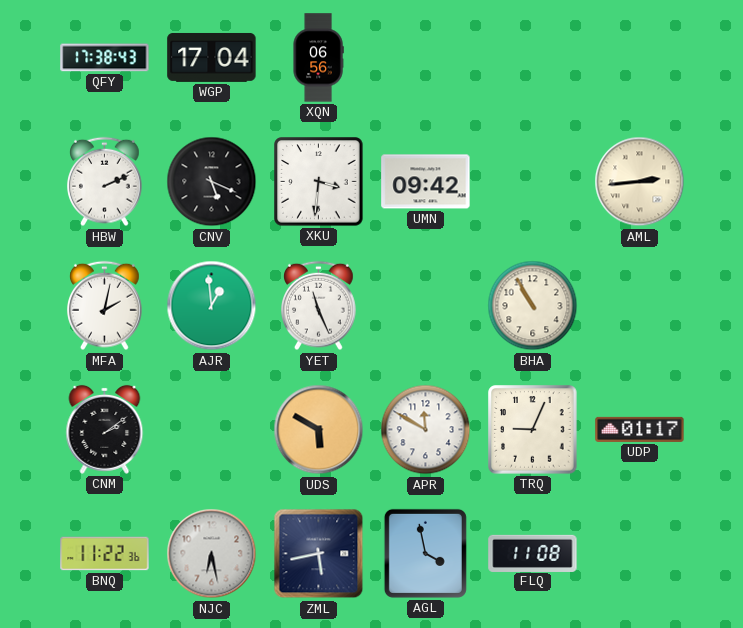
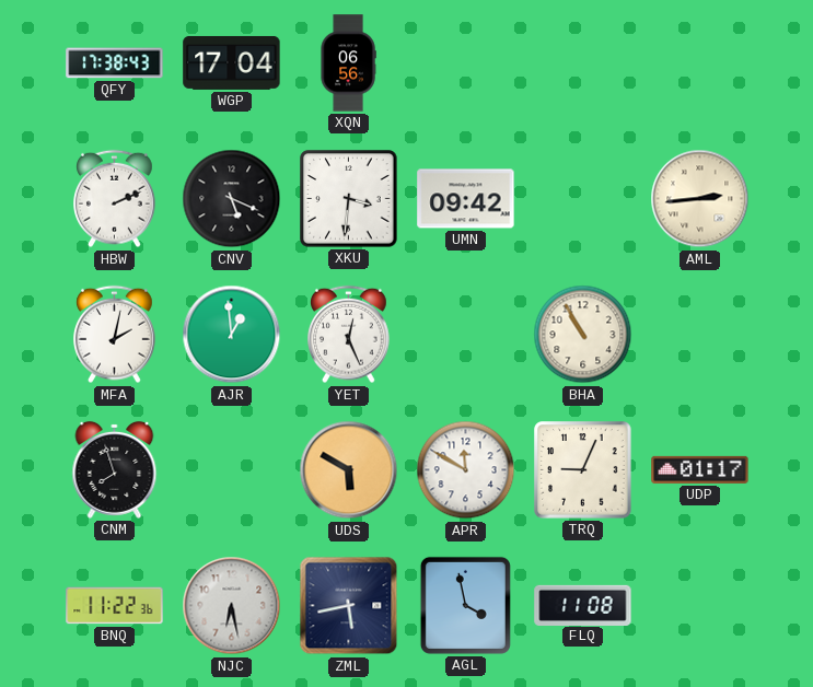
YET: 11:26 -> 12:26
CNM: 2:09 -> 7:57
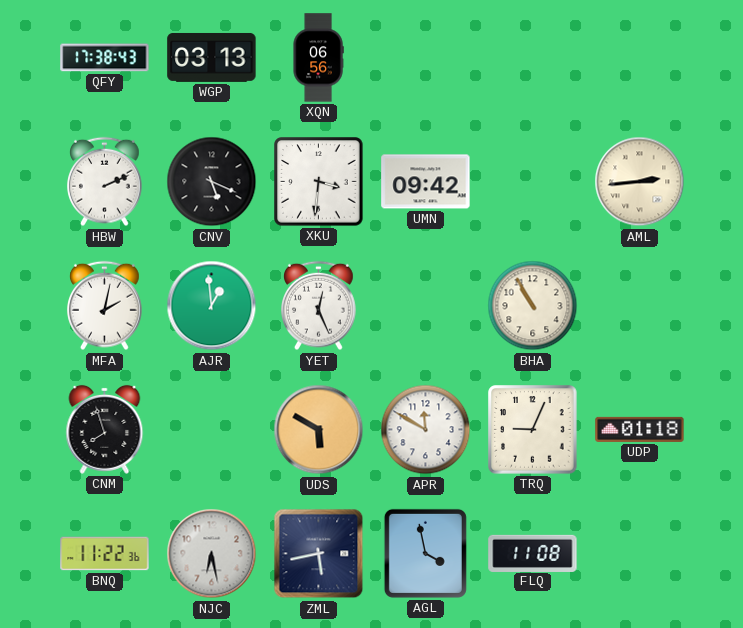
WGP: 17:04 -> 03:13
UDP: 01:17 -> 01:18
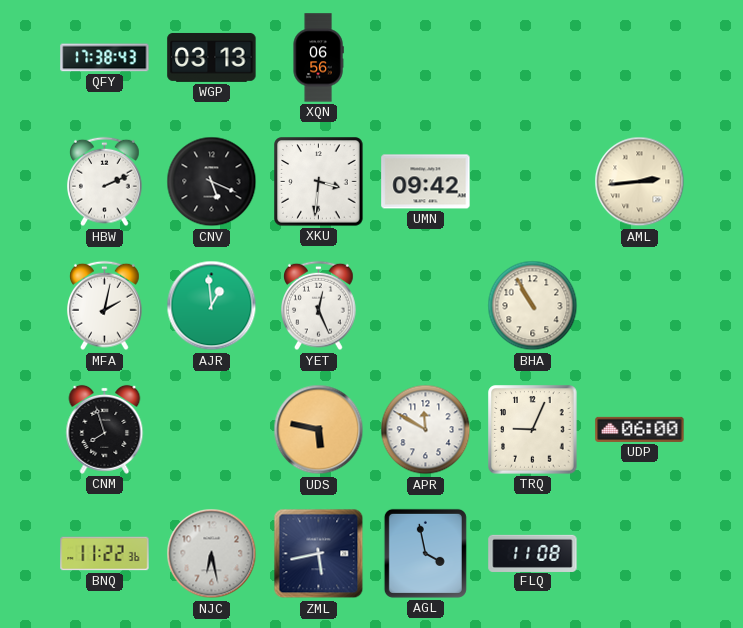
UDS: 5:50 -> 5:47
UDP: 01:18 -> 06:00
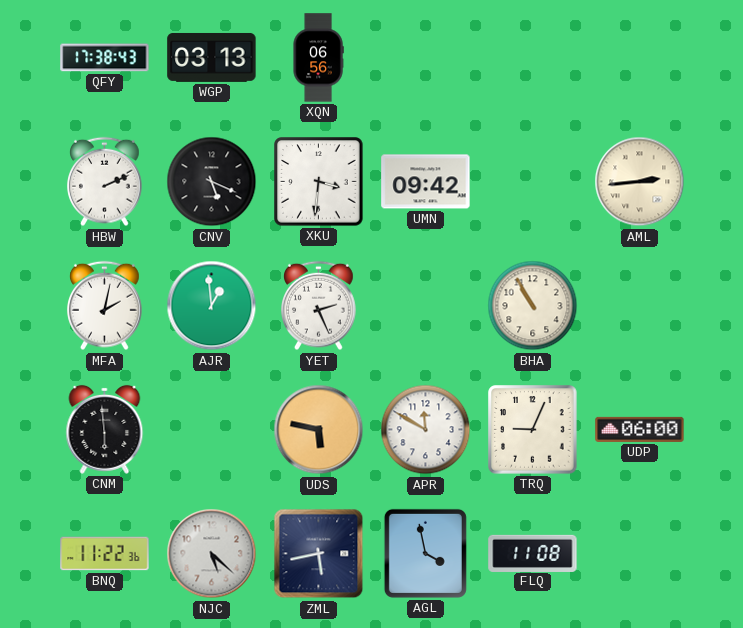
YET: 12:26 -> 2:26
CNM: 7:57 -> 5:59
NJC: 6:28 -> 5:22
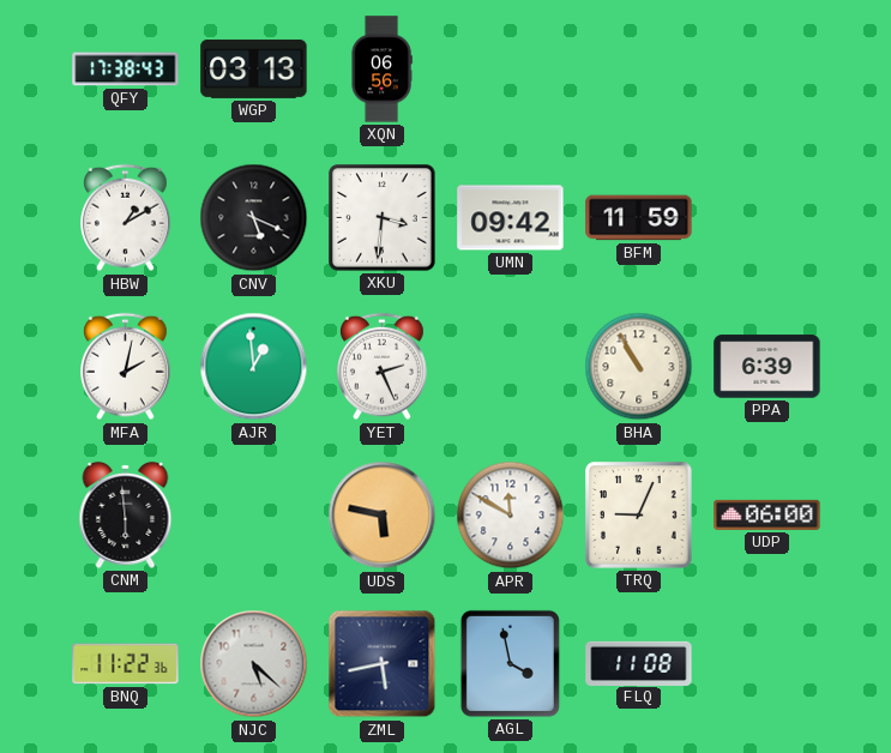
HBW: 2:11 -> 1:10
BFM: none -> 11:59
AML: 2:44 -> none
PPA: none -> 6:39
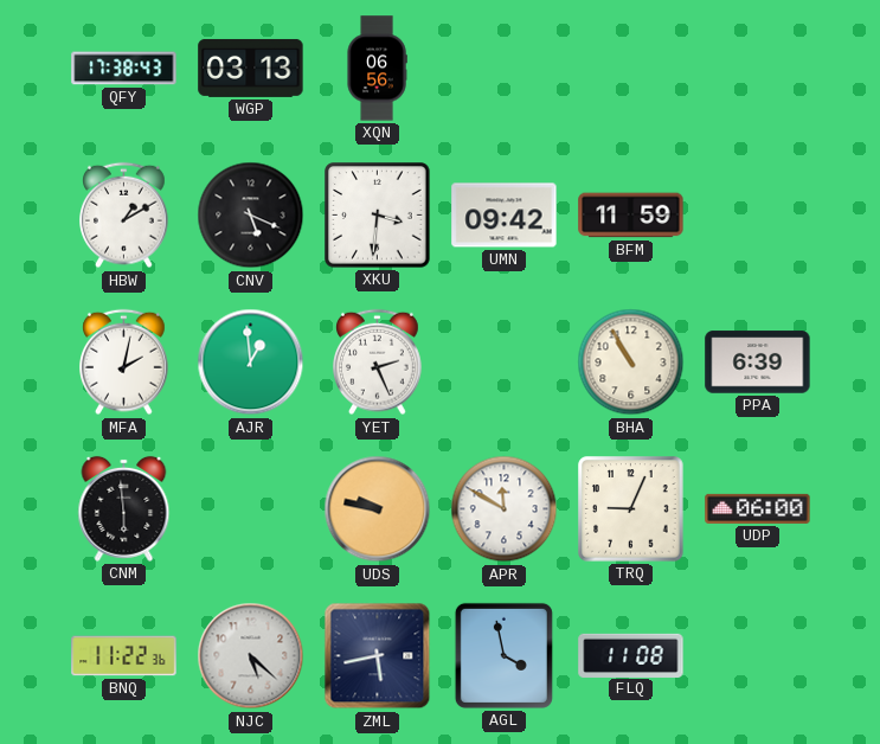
UDS: 5:47 -> 9:47
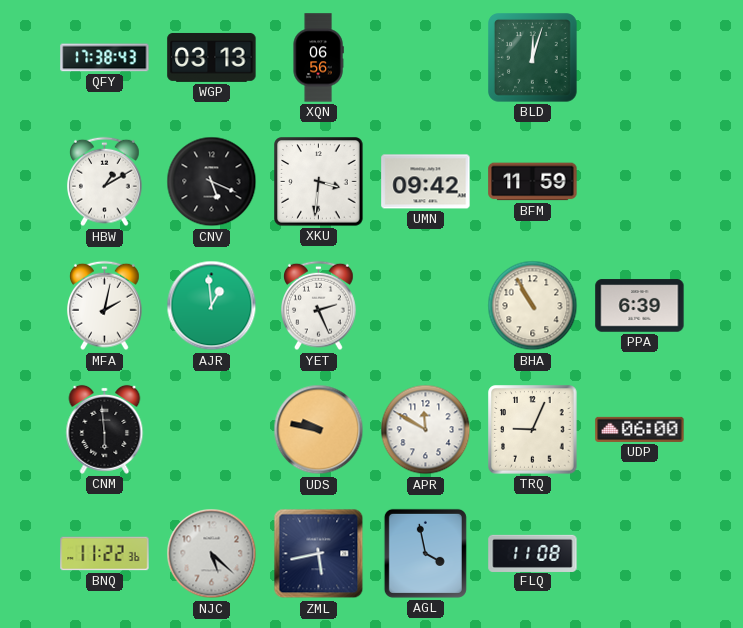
BLD: none -> 12:03
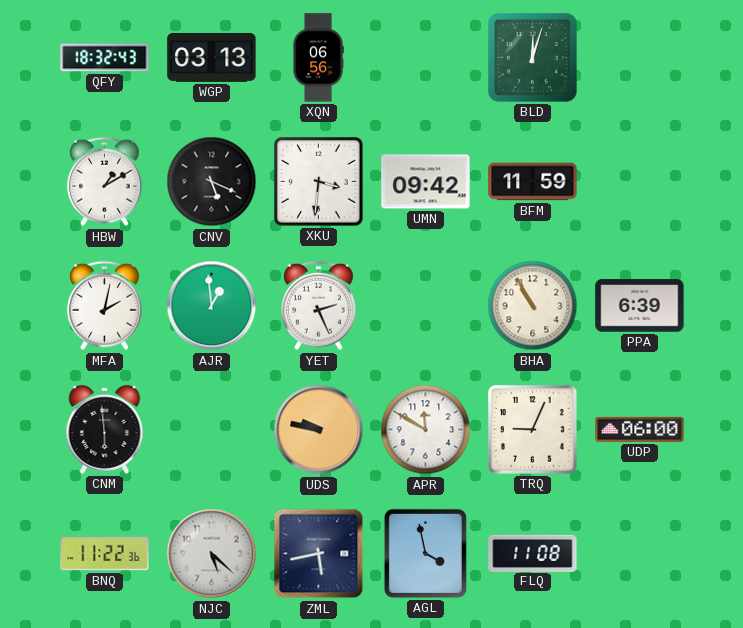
QFY: 17:38 -> 18:32
